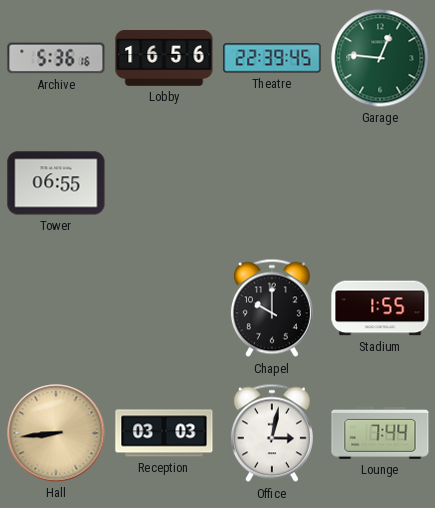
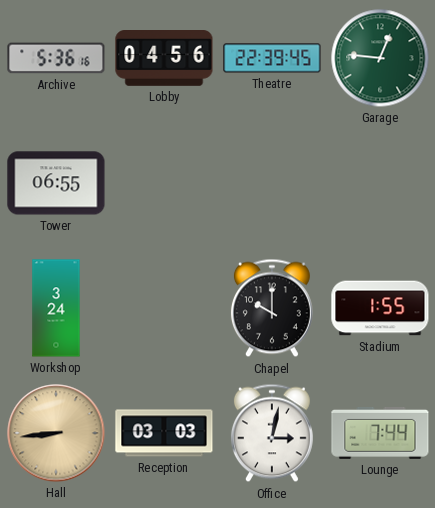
Lobby: 16:56 -> 04:56
Workshop: none -> 3:24
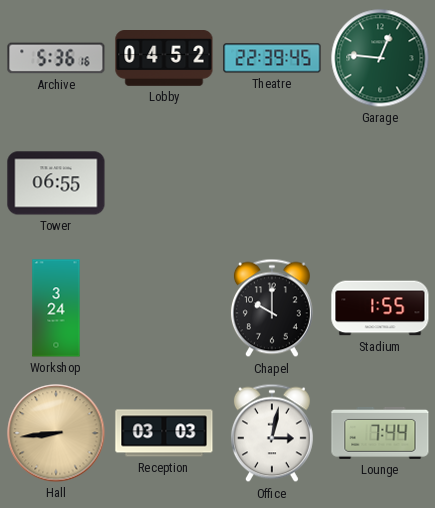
Lobby: 04:56 -> 04:52
